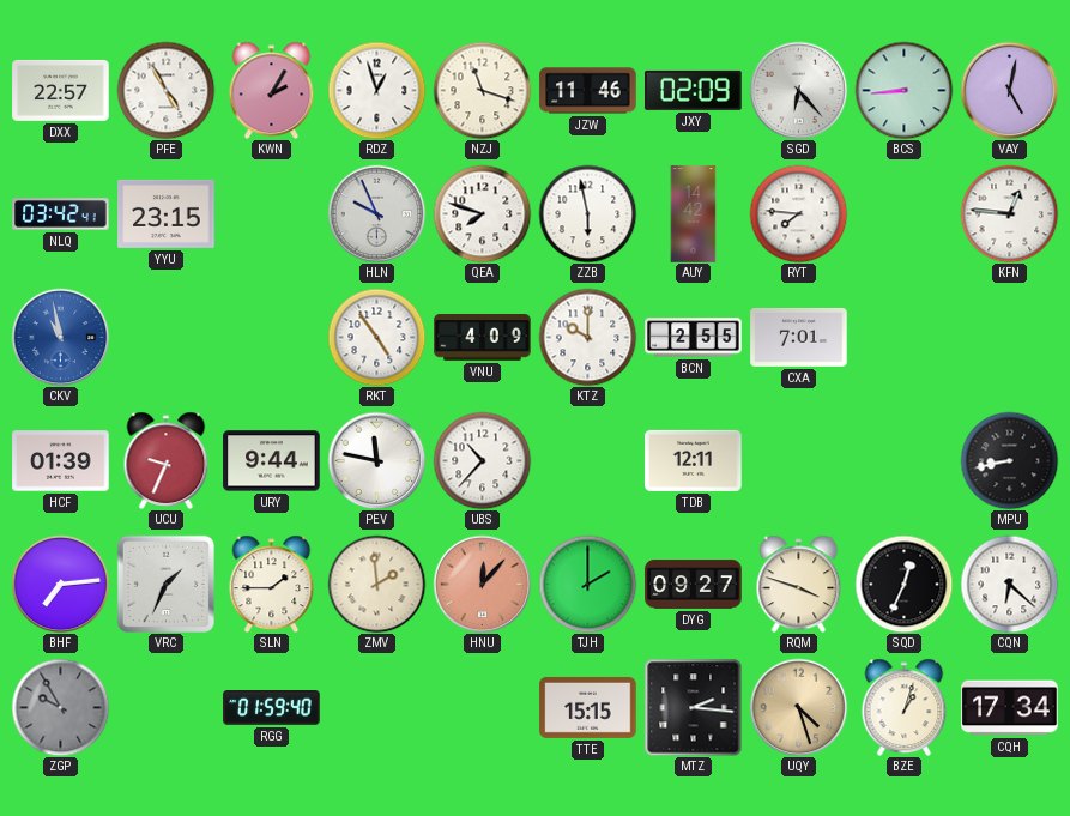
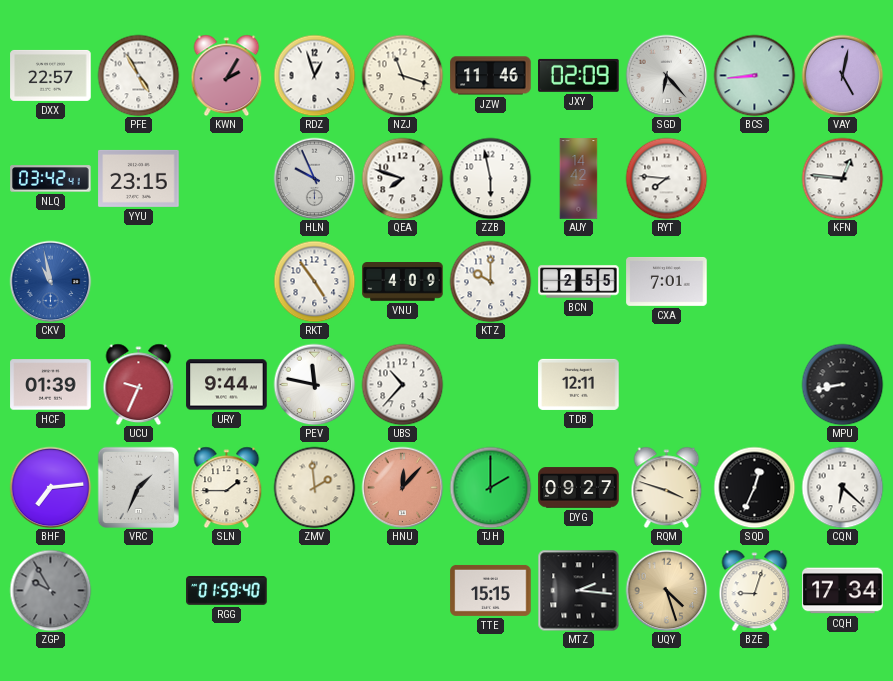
BZE: 1:03 -> 9:03
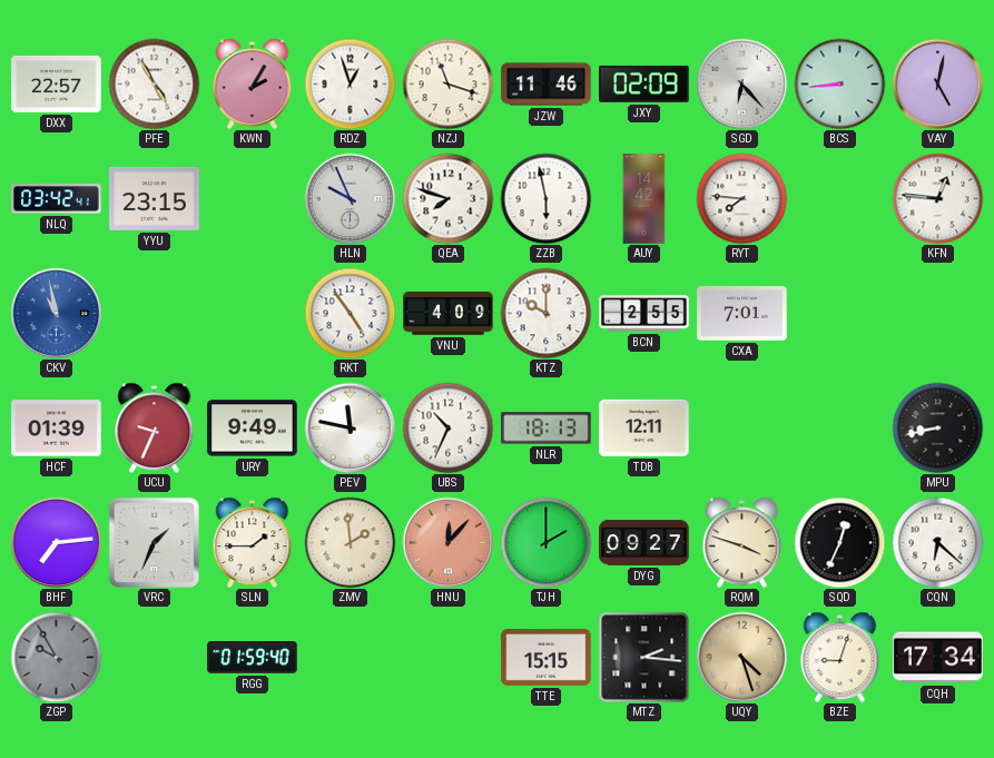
URY: 9:44 -> 9:49
UBS: 10:37 -> 10:34
NLR: none -> 18:13
